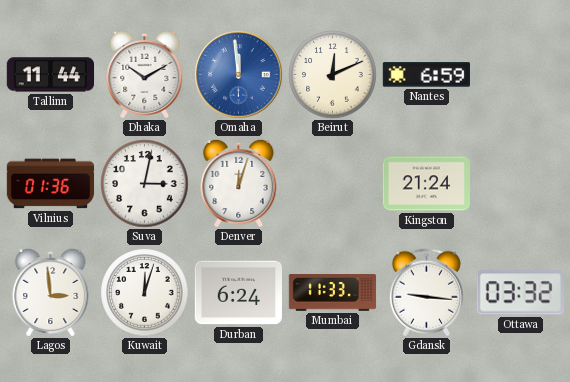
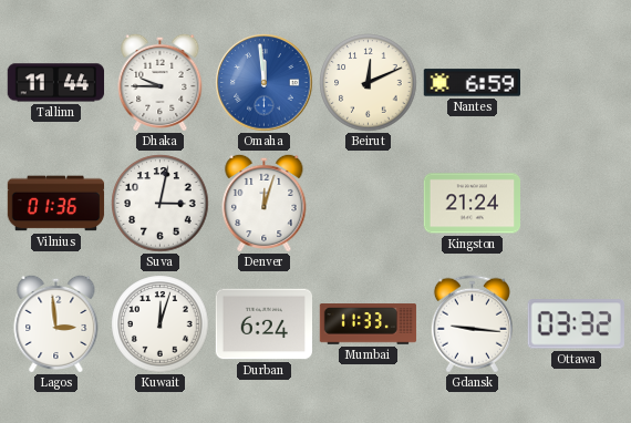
Dhaka: 10:10 -> 9:45
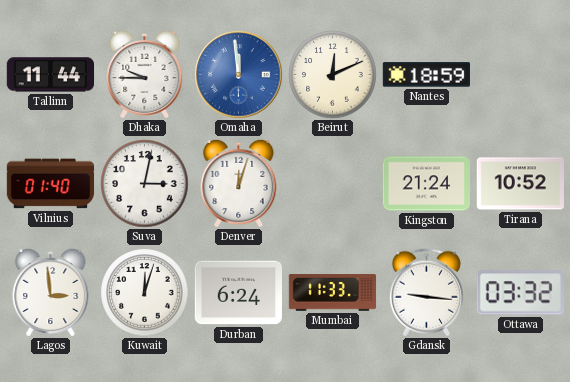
Nantes: 6:59 -> 18:59
Vilnius: 01:36 -> 01:40
Tirana: none -> 10:52
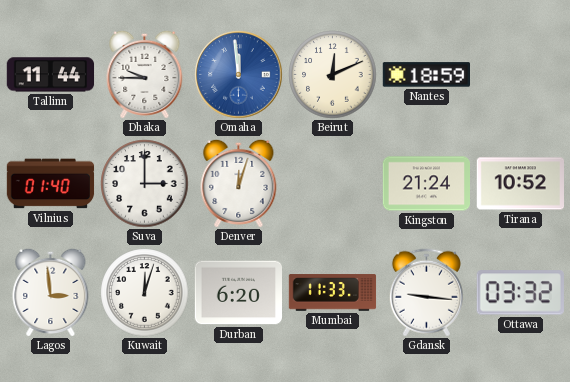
Suva: 3:02 -> 3:00
Durban: 6:24 -> 6:20
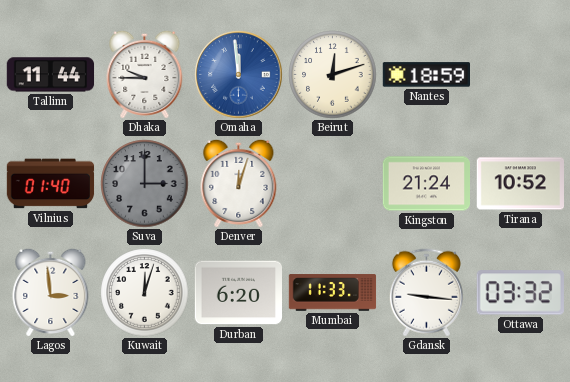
Beirut: 12:11 -> 12:12
Suva dial: white -> grey
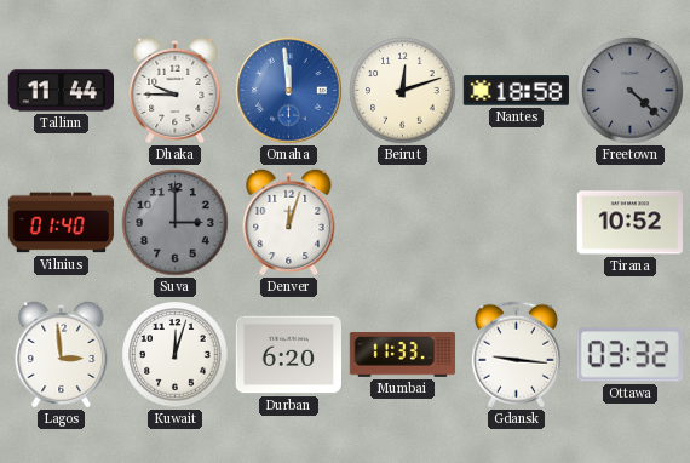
Nantes: 18:59 -> 18:58
Freetown: none -> 4:22
Kingston: 21:24 -> none
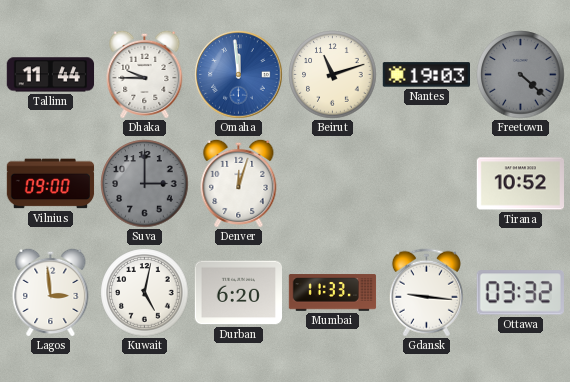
Beirut: 12:12 -> 11:12
Nantes: 18:58 -> 19:03
Vilnius: 01:40 -> 09:00
Kuwait: 12:03 -> 5:02
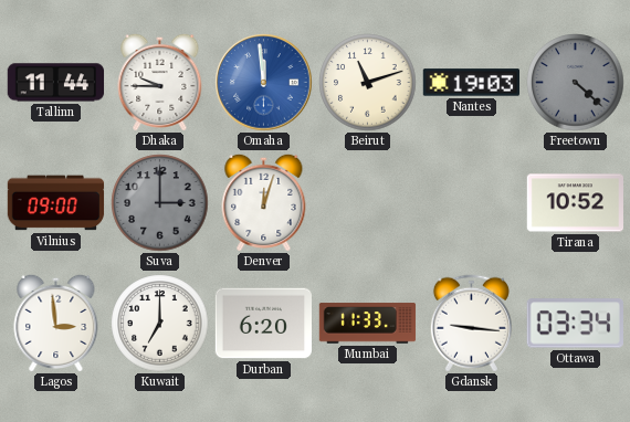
Kuwait: 5:02 -> 7:00
Ottawa: 03:32 -> 03:34
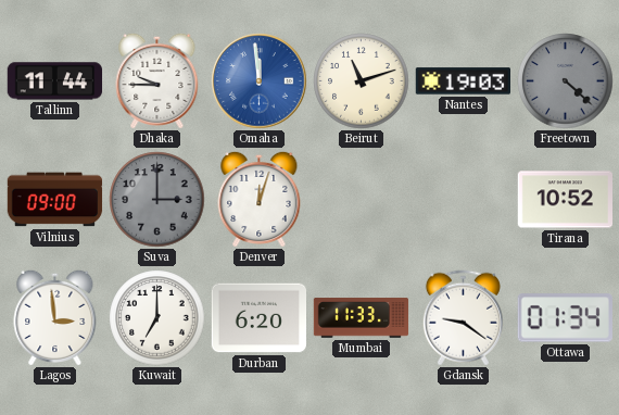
Gdansk: 9:16 -> 9:21
Ottawa: 03:34 -> 01:34
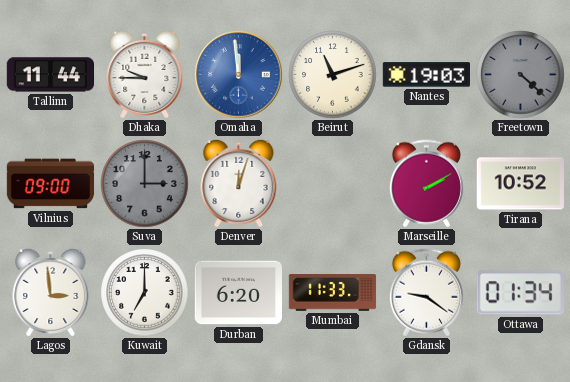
Marseille: none -> 2:10
